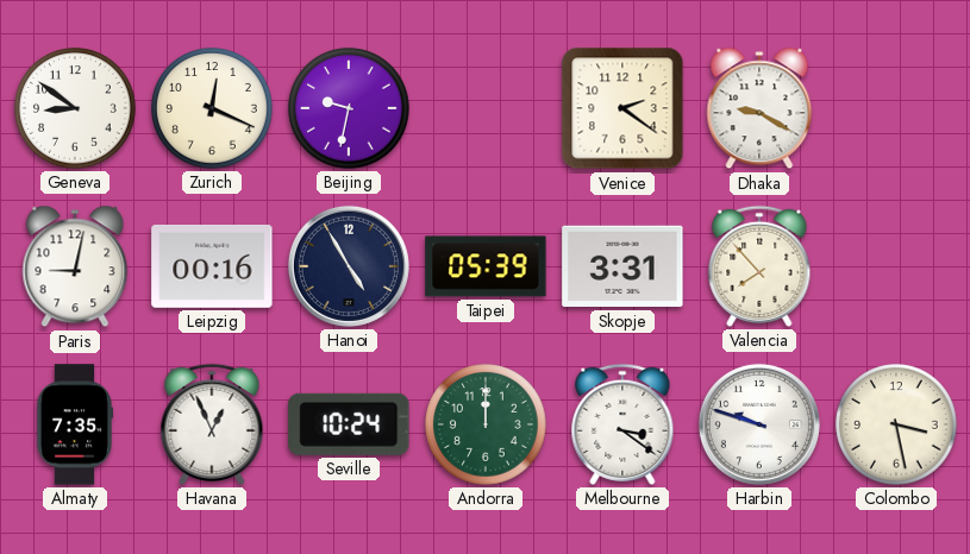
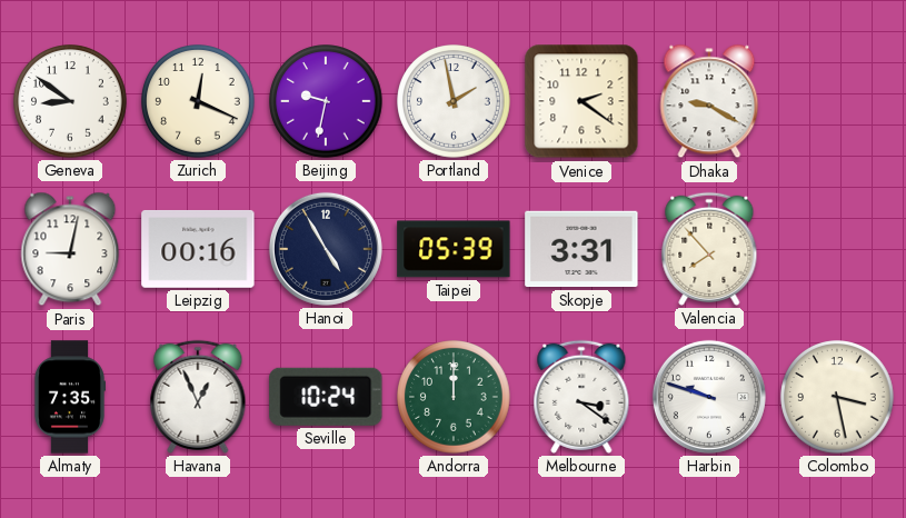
Portland: none -> 1:58
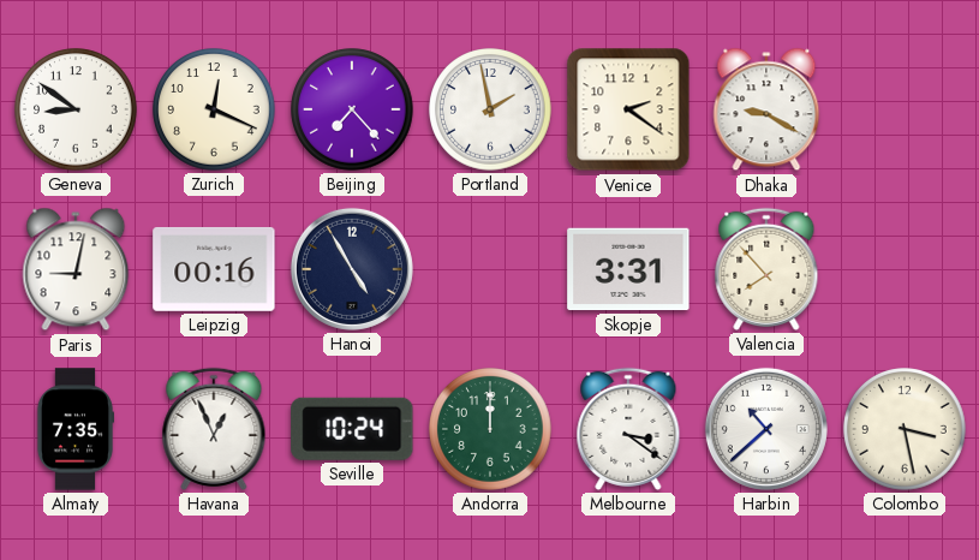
Beijing: 9:32 -> 7:23
Taipei: 05:39 -> none
Harbin: 9:48 -> 10:38
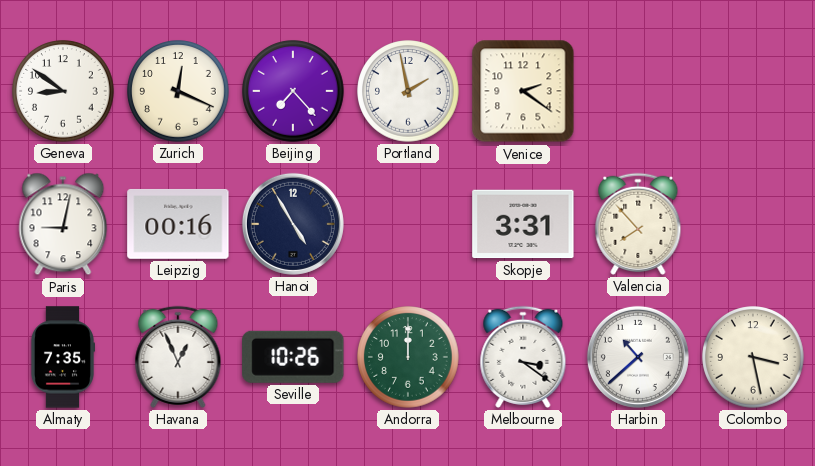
Dhaka: 9:20 -> none
Seville: 10:24 -> 10:26
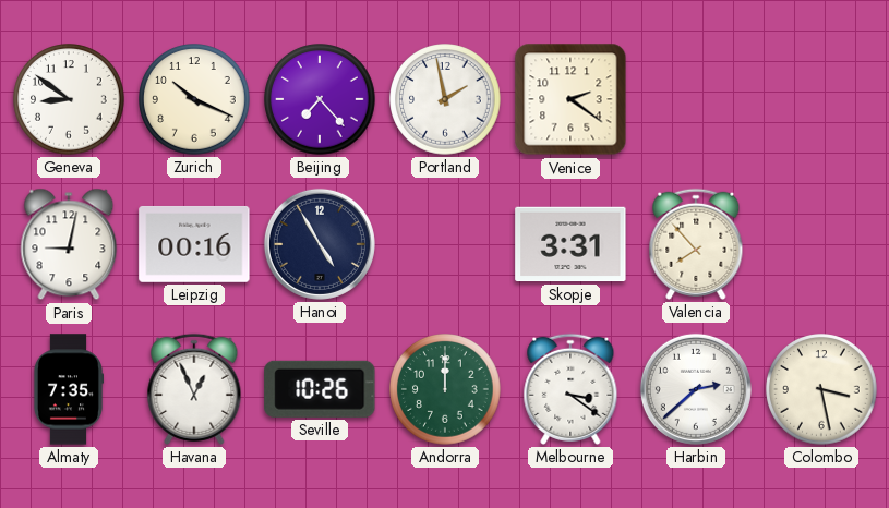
Zurich: 12:19 -> 10:19
Harbin: 10:38 -> 2:38
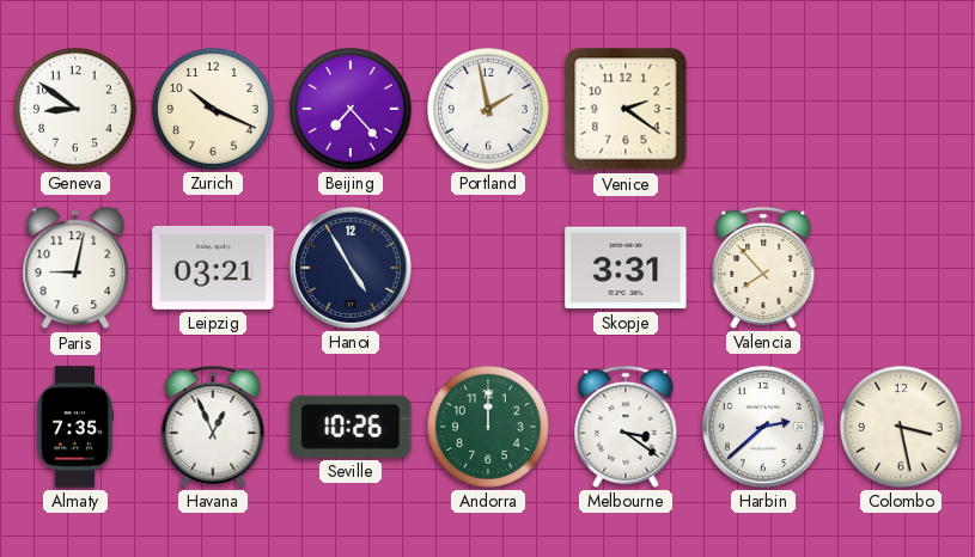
Leipzig: 00:16 -> 03:21
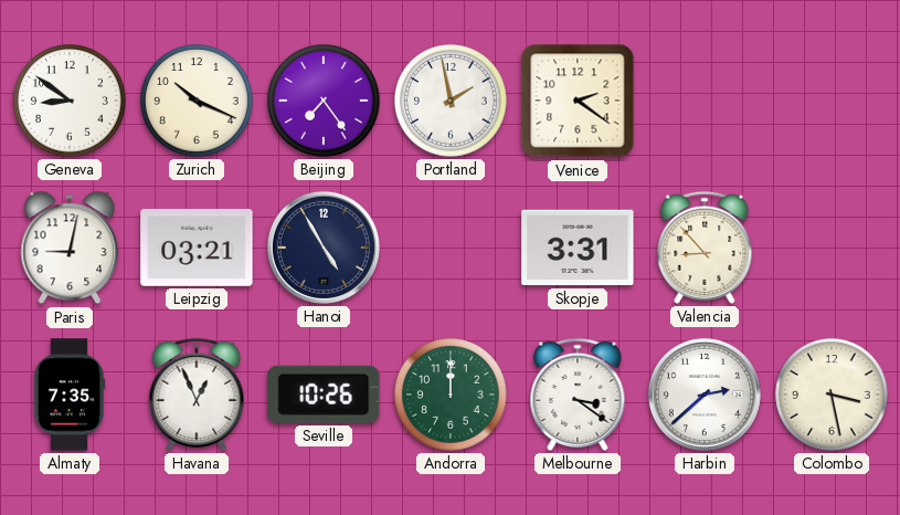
Beijing: 7:23 -> 7:24
Valencia: 7:53 -> 8:53
